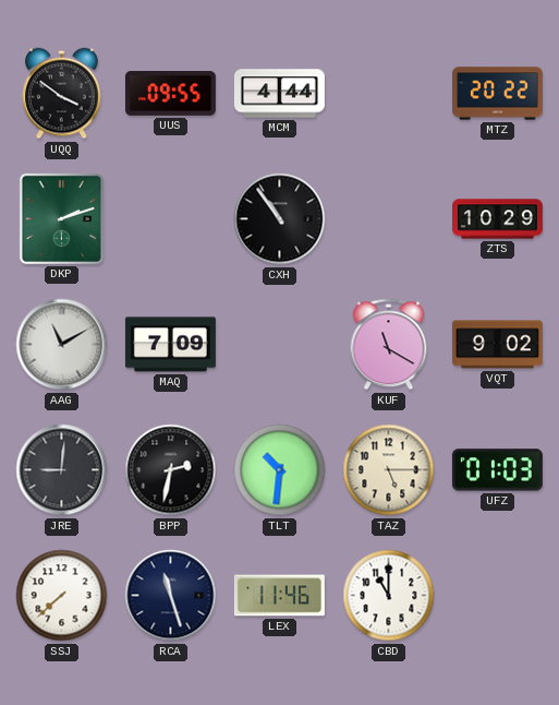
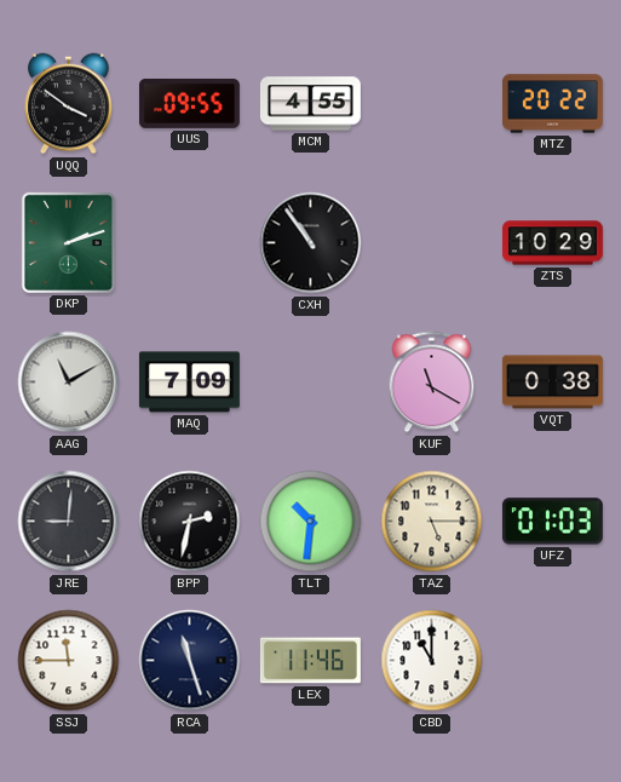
MCM: 4:44 -> 4:55
VQT: 9:02 -> 0:38
SSJ: 7:38 -> 11:45
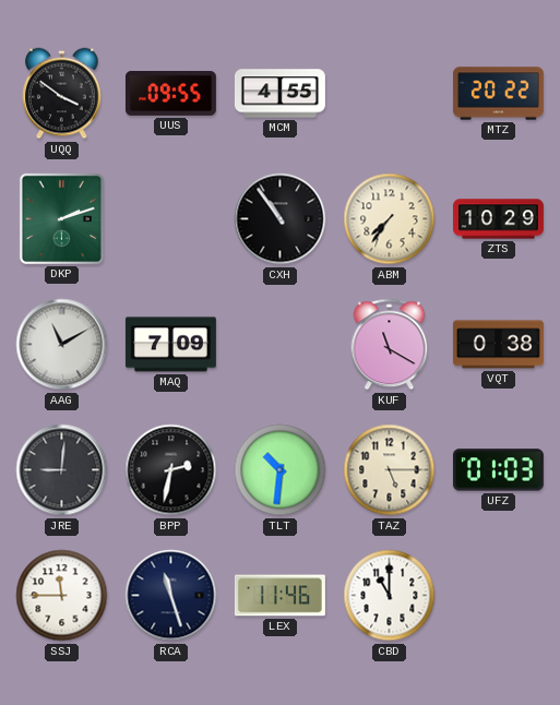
ABM: none -> 7:36
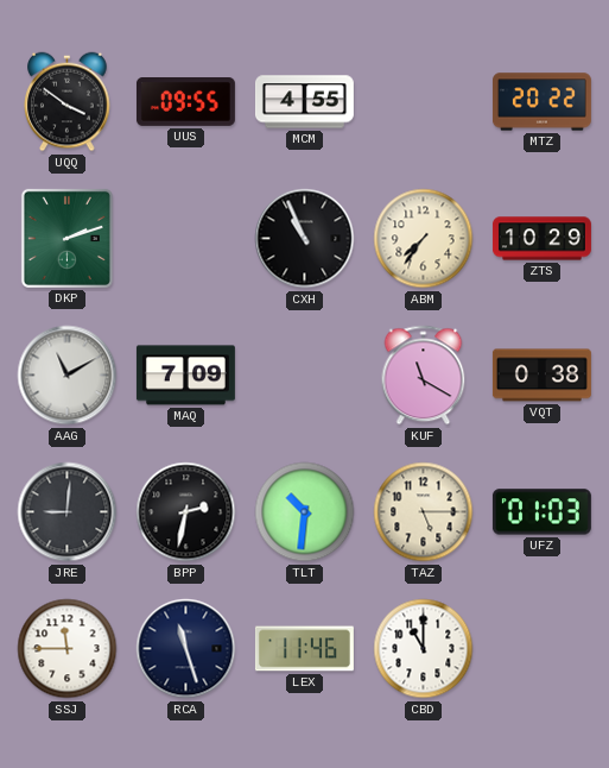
CXH: 10:54 -> 10:56
